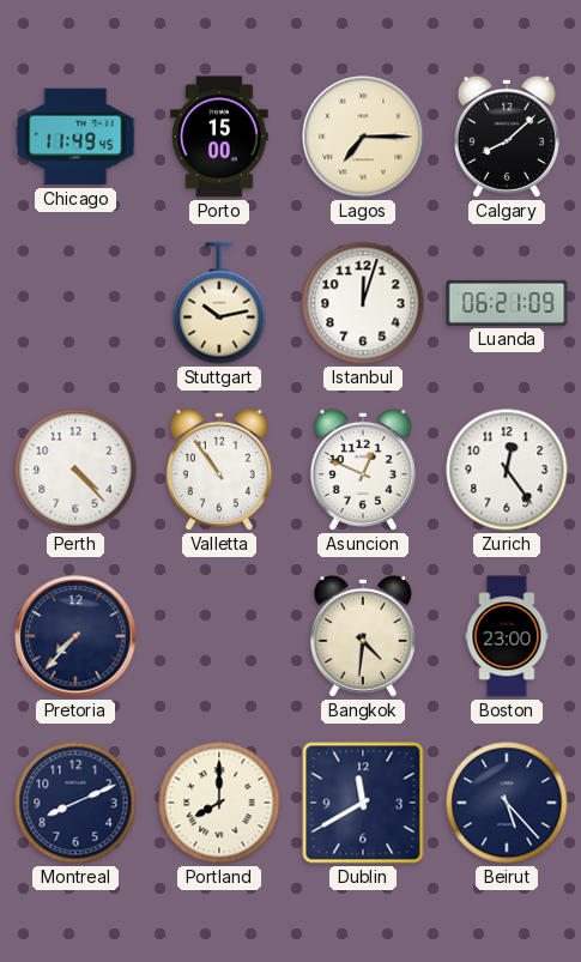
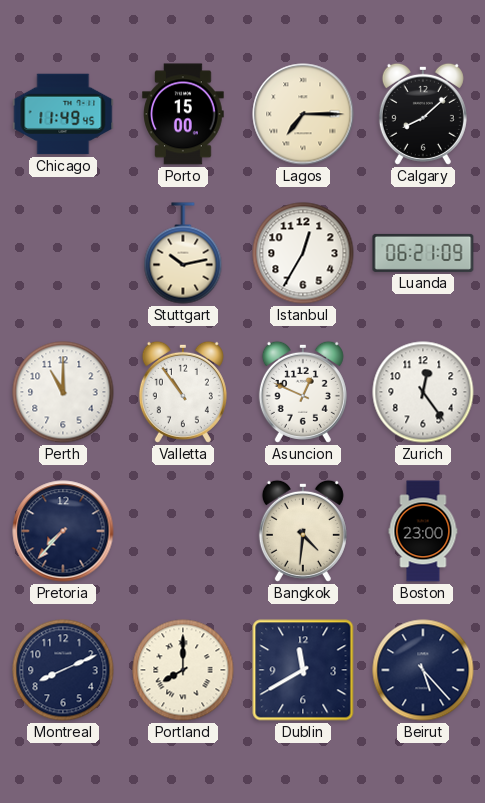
Istanbul: 12:03 -> 12:35
Perth: 4:23 -> 11:00
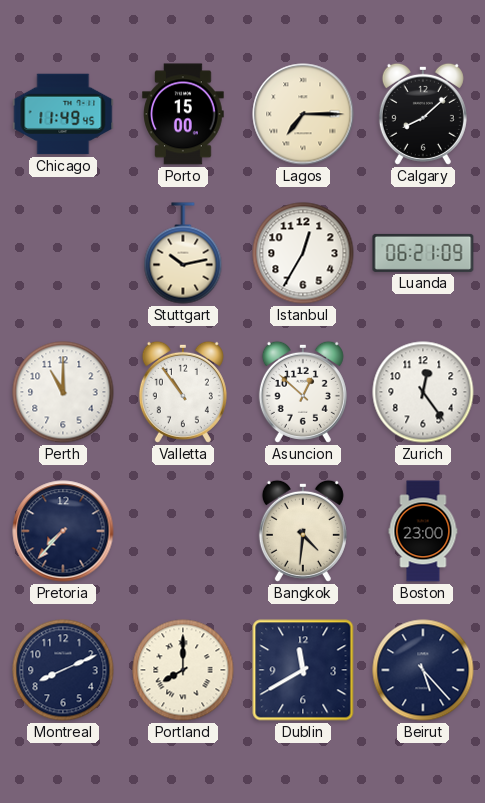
Asuncion: 12:49 -> 12:52
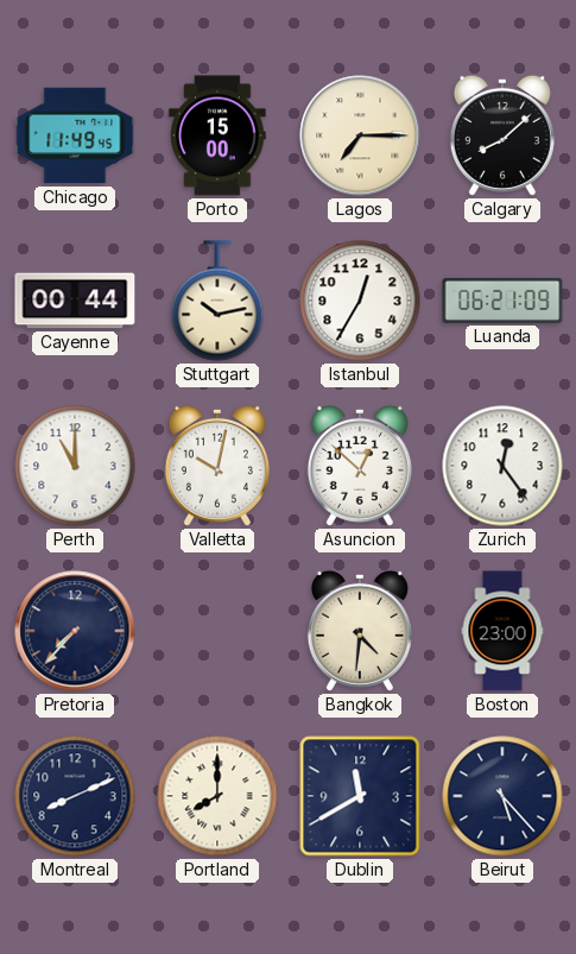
Cayenne: none -> 00:44
Valletta: 10:54 -> 10:02
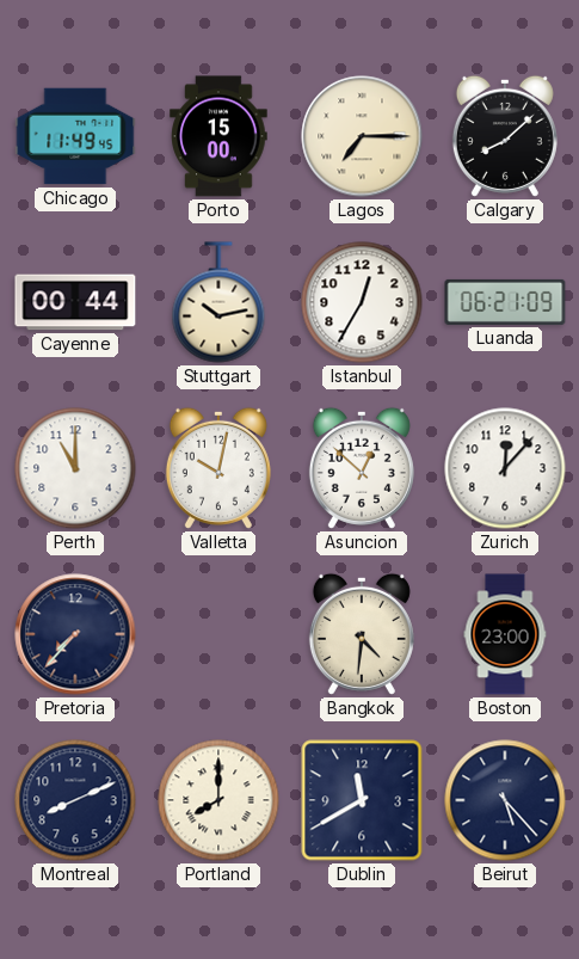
Zurich: 12:24 -> 12:07
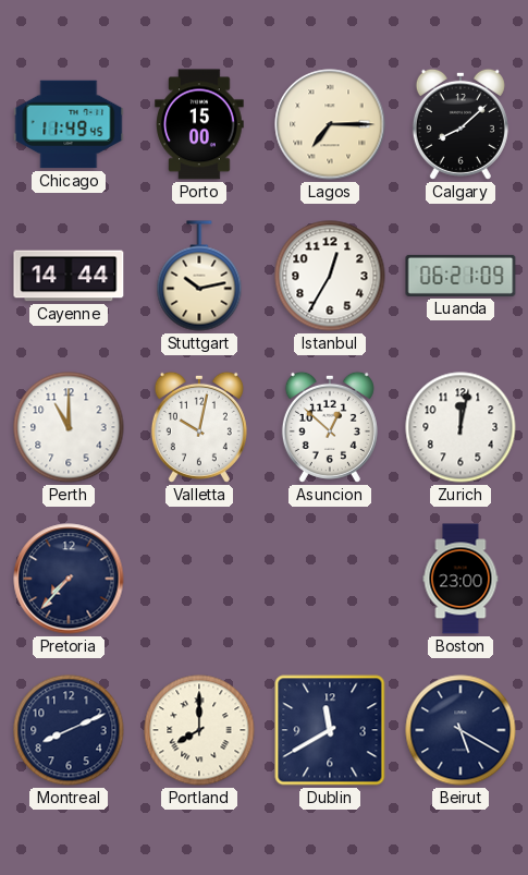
Cayenne: 00:44 -> 14:44
Zurich: 12:07 -> 12:02
Bangkok: 4:31 -> none
Beirut: 5:23 -> 5:20
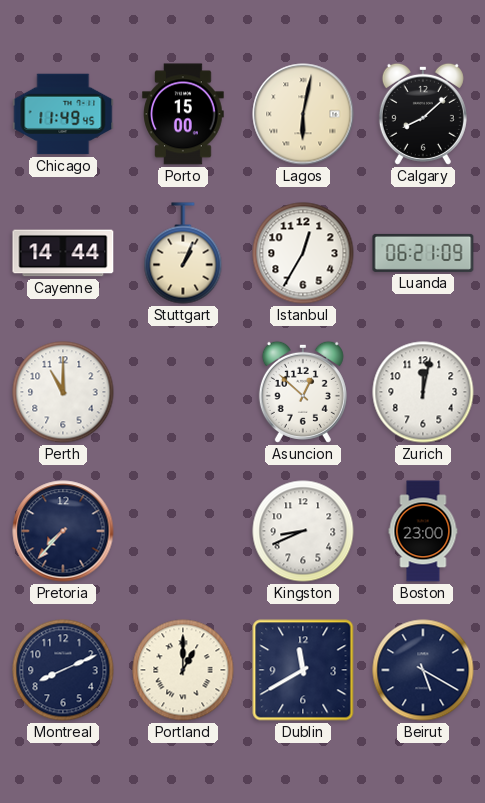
Lagos: 7:15 -> 6:02
Stuttgart: 10:13 -> 1:04
Valletta: 10:02 -> none
Kingston: none -> 8:41
Portland: 8:00 -> 1:00
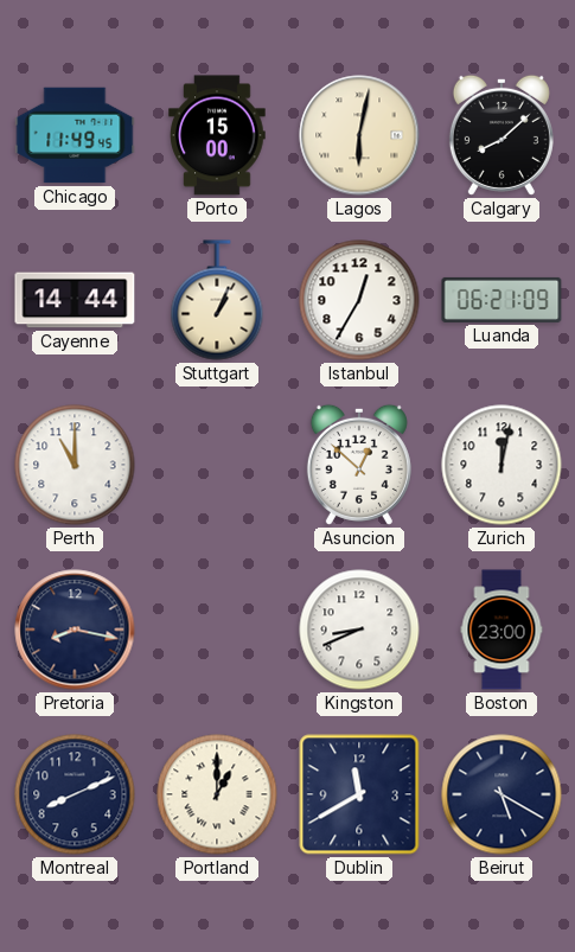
Pretoria: 7:37 -> 8:17
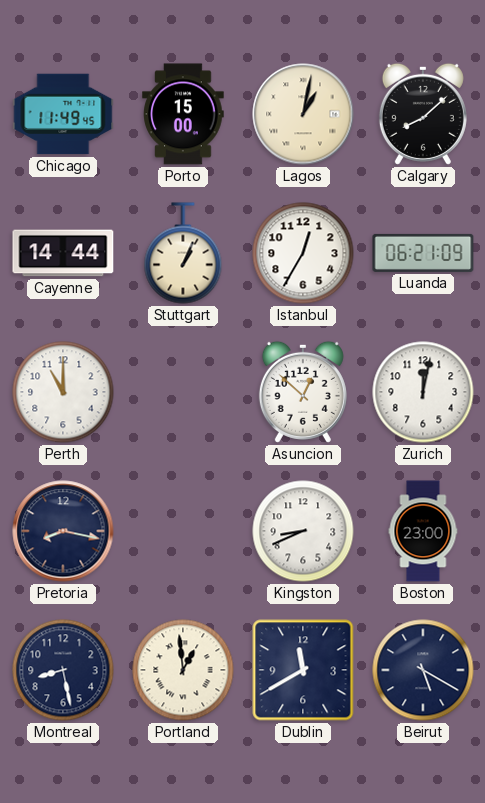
Lagos: 6:02 -> 1:02
Montreal: 8:11 -> 8:28
Portland: 1:00 -> 12:59
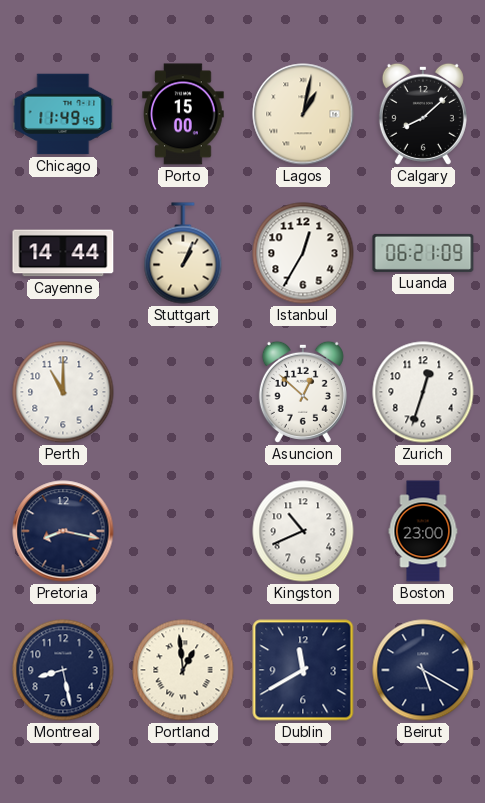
Zurich: 12:02 -> 12:33
Kingston: 8:41 -> 10:41
